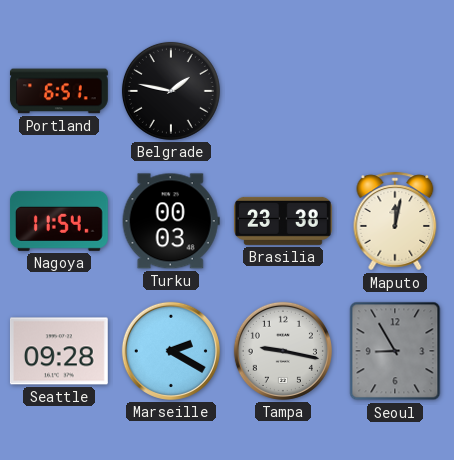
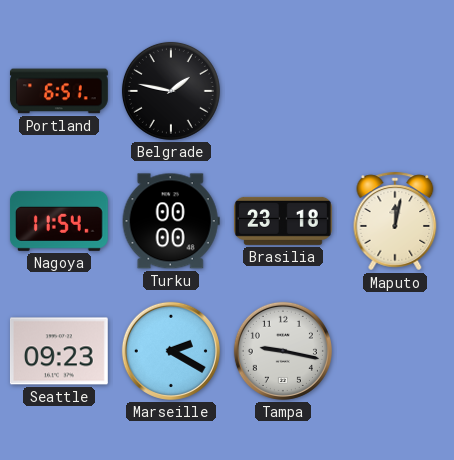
Turku: 00:03 -> 00:00
Brasilia: 23:38 -> 23:18
Seattle: 09:28 -> 09:23
Seoul: 8:55 -> none
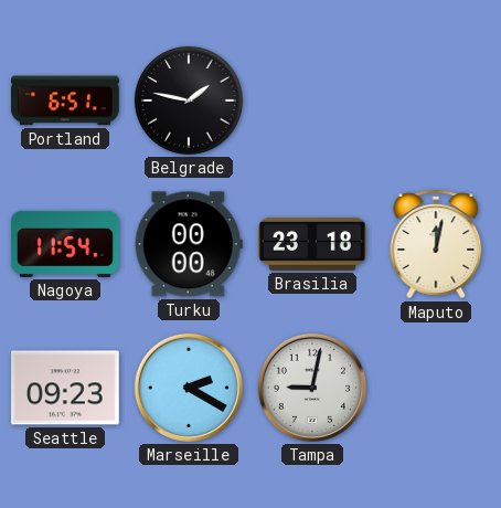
Tampa: 9:17 -> 9:02
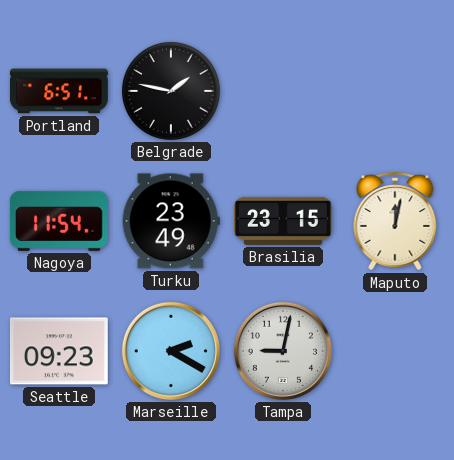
Turku: 00:00 -> 23:49
Brasilia: 23:18 -> 23:15
